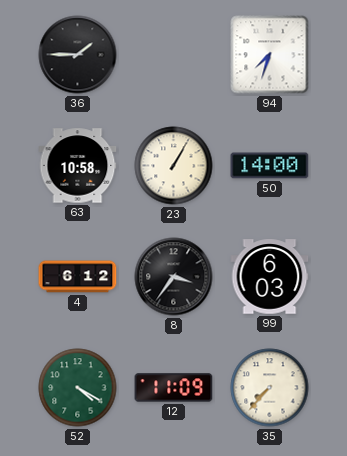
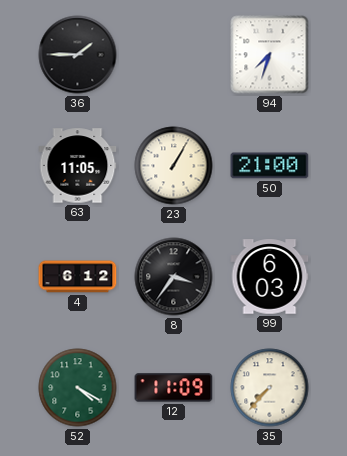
63: 10:58 -> 11:05
50: 14:00 -> 21:00
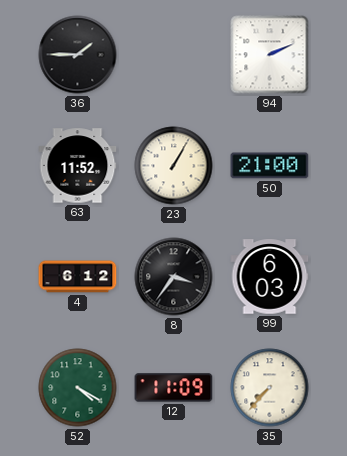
94: 7:33 -> 2:11
63: 11:05 -> 11:52
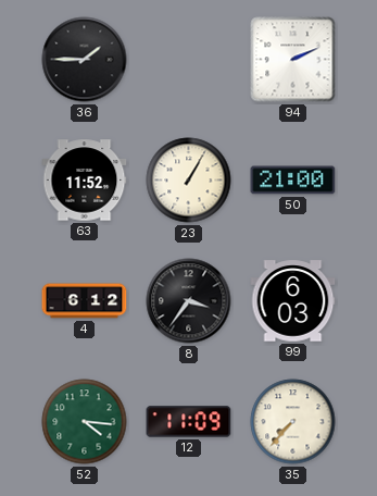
52: 4:20 -> 4:16
